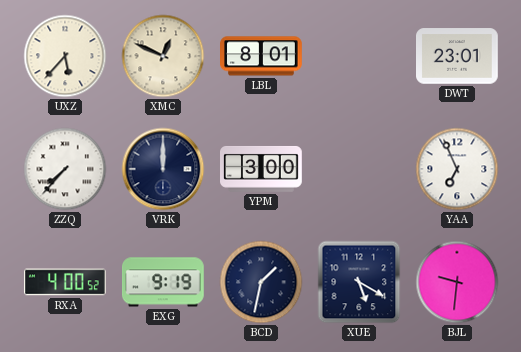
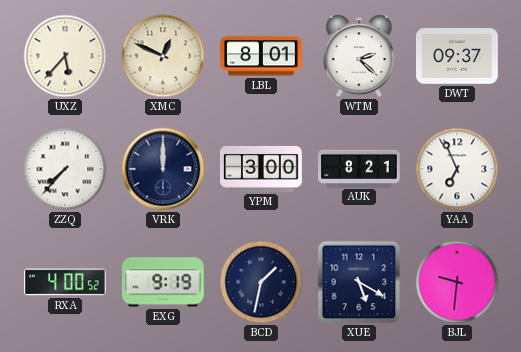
WTM: none -> 2:22
DWT: 23:01 -> 09:37
AUK: none -> 8:21
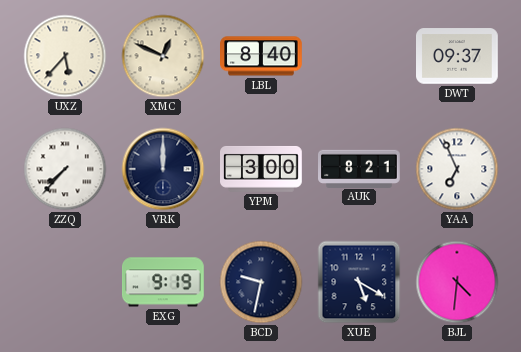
LBL: 8:01 -> 8:40
WTM: 2:22 -> none
RXA: 4:00 -> none
BCD: 1:32 -> 9:32
BJL: 9:31 -> 4:31
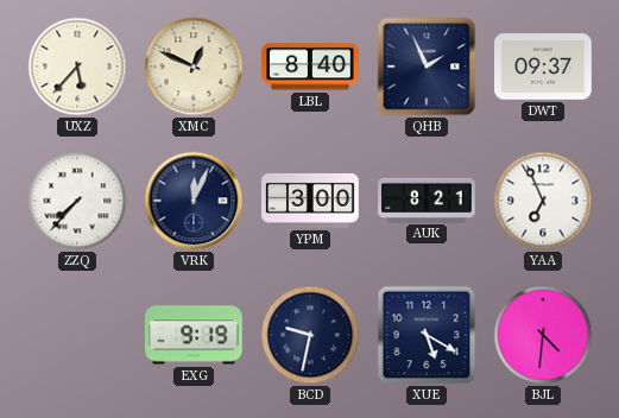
QHB: none -> 1:56
VRK: 12:00 -> 12:04
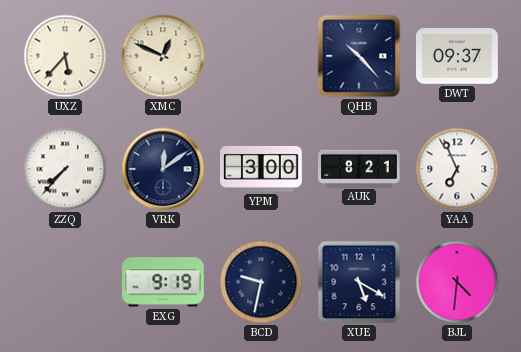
LBL: 8:40 -> none
QHB: 1:56 -> 10:23
VRK: 12:04 -> 12:09
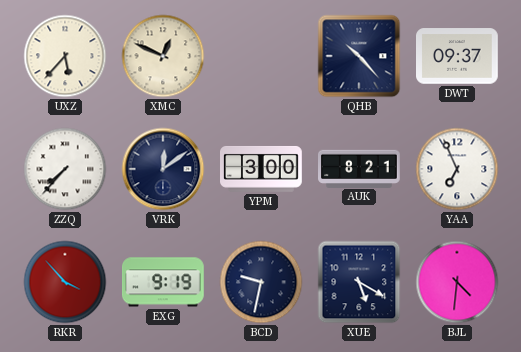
RKR: none -> 3:53
